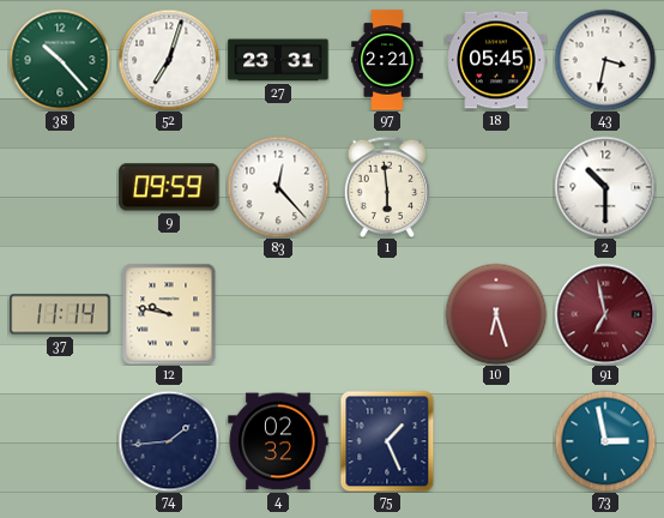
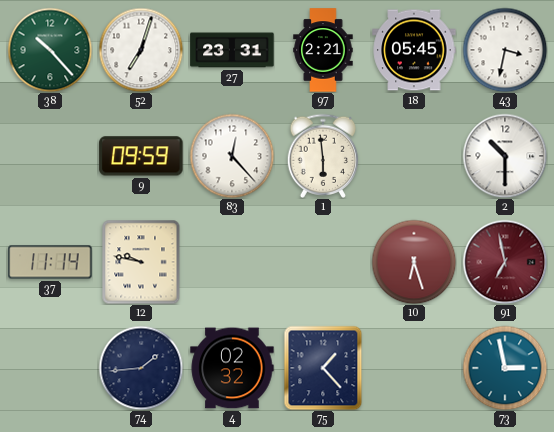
75: 1:26 -> 1:23
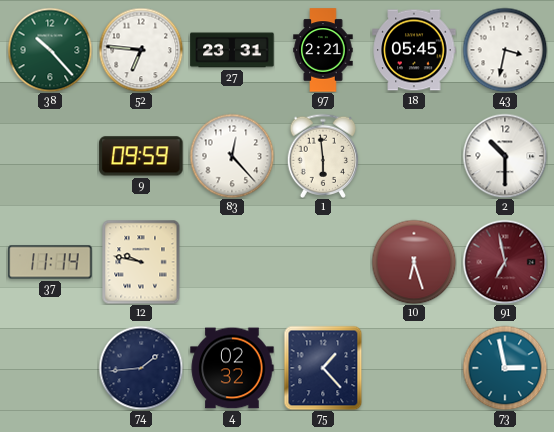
52: 7:03 -> 6:46
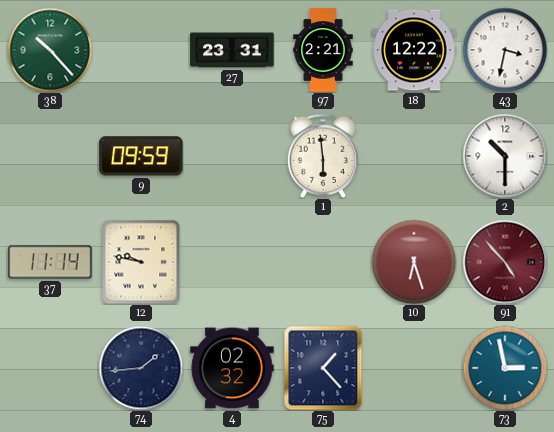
52: 6:46 -> none
18: 05:45 -> 12:22
83: 12:23 -> none
91: 6:58 -> 4:53
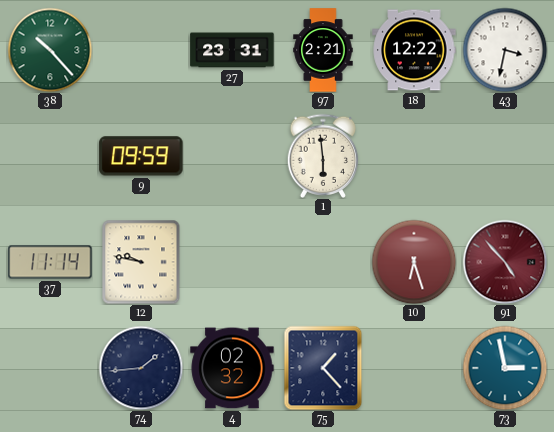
2: 10:30 -> none
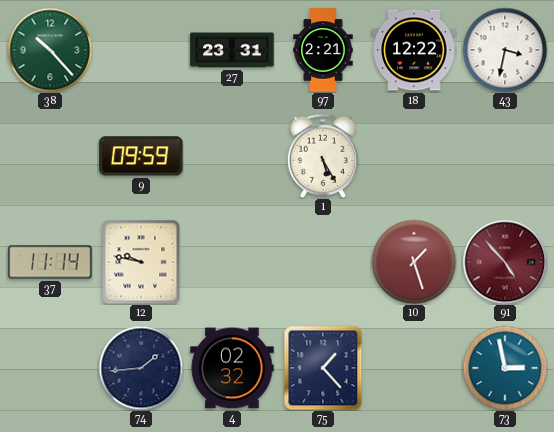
1: 5:59 -> 5:25
10: 6:27 -> 1:27
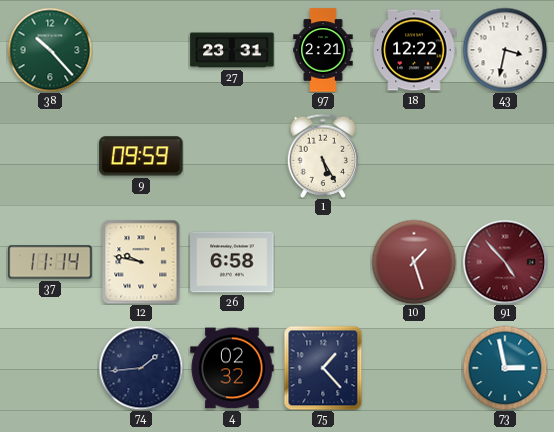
26: none -> 6:58
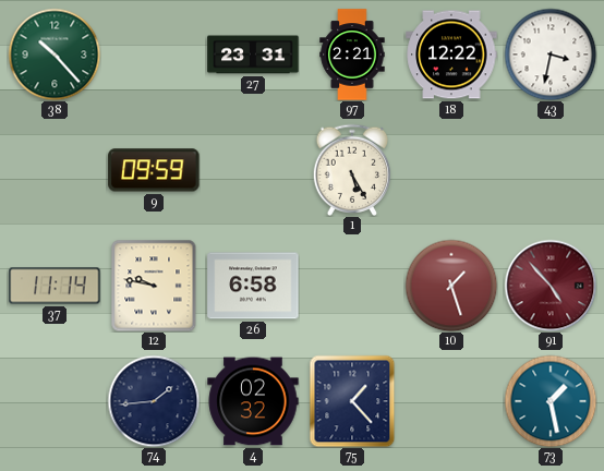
73: 2:58 -> 1:28
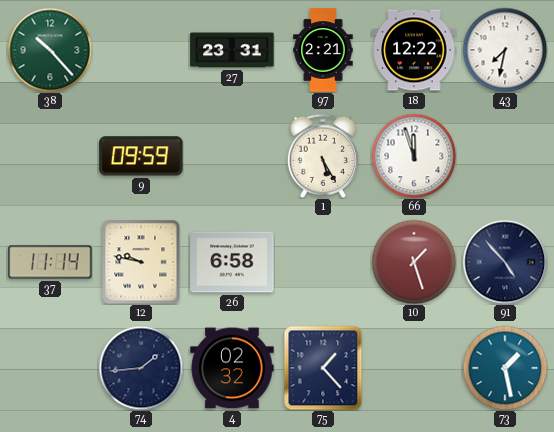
43: 3:32 -> 7:32
66: none -> 11:57
91 dial: burgundy -> navy
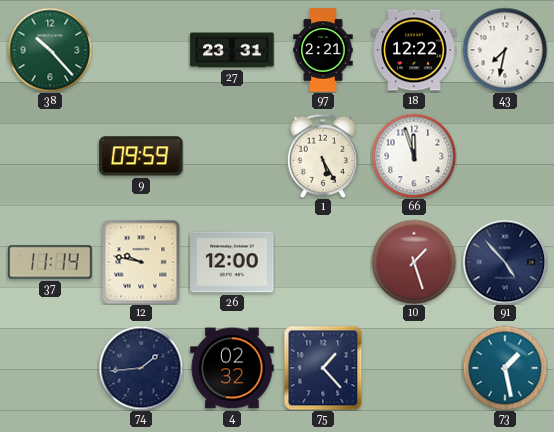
26: 6:58 -> 12:00
